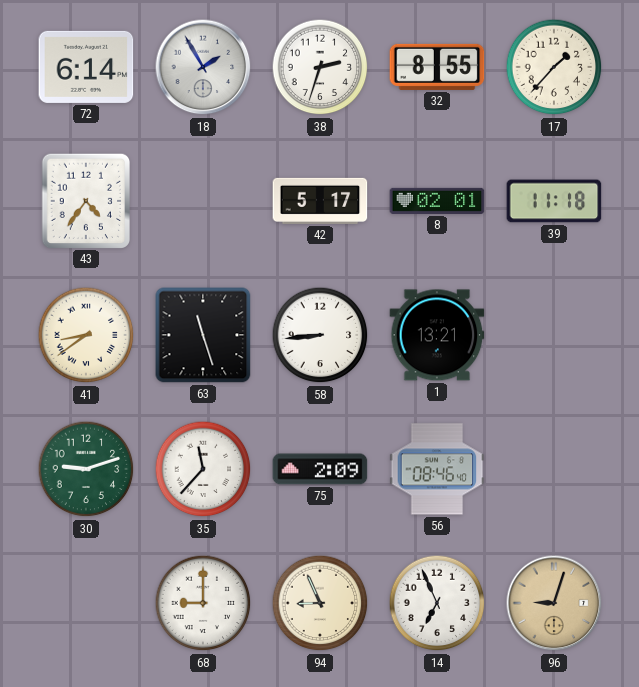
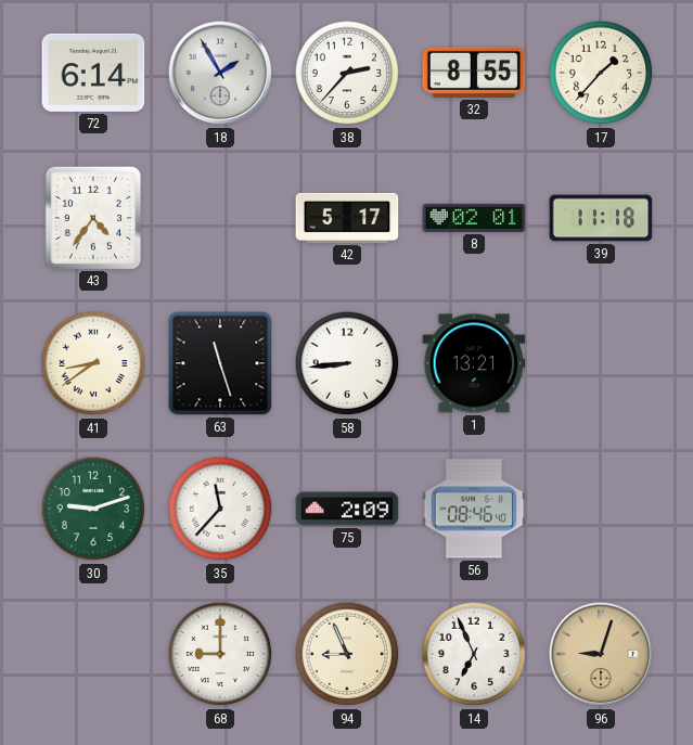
38: 2:33 -> 2:37
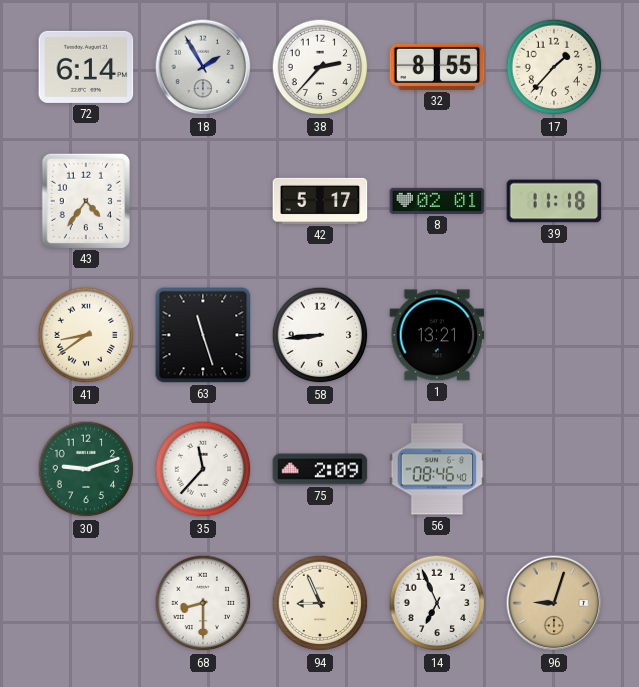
68: 9:00 -> 8:30
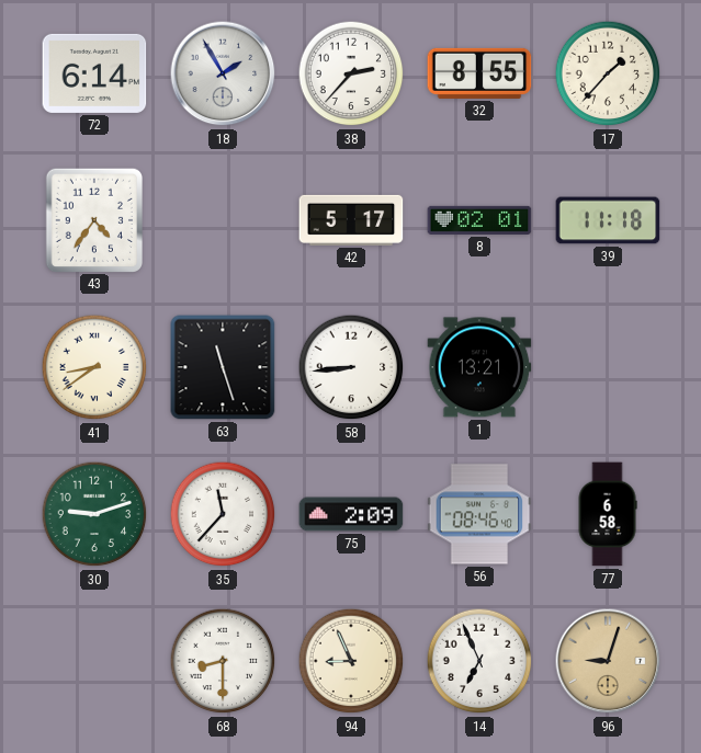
77: none -> 6:58
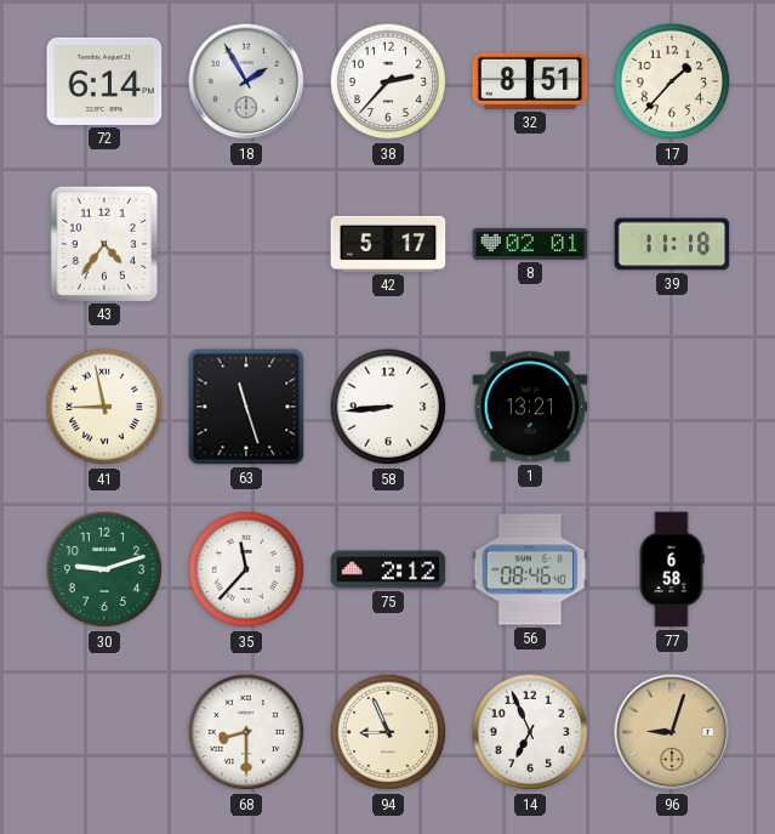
32: 8:55 -> 8:51
41: 8:39 -> 8:58
75: 2:09 -> 2:12
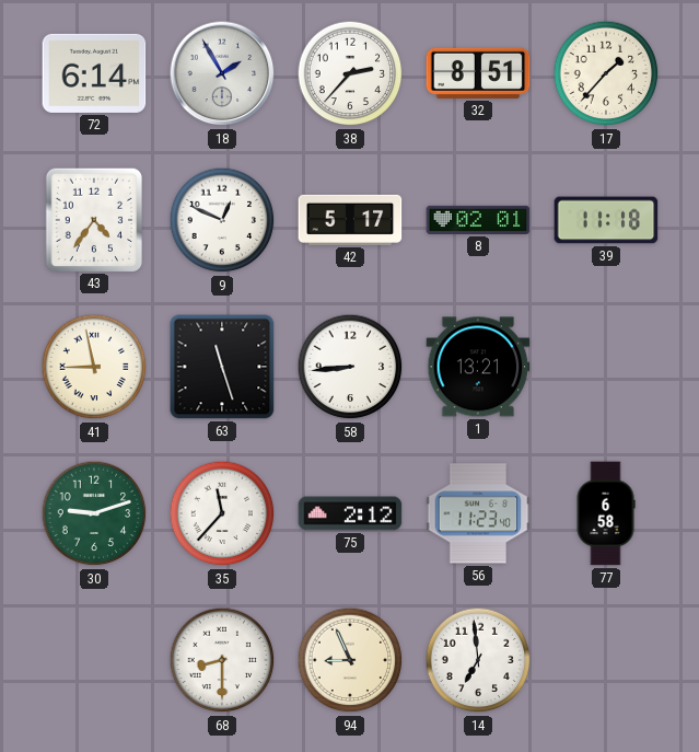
9: none -> 12:49
56: 08:46 -> 11:23
14: 6:56 -> 6:59
96: 9:03 -> none
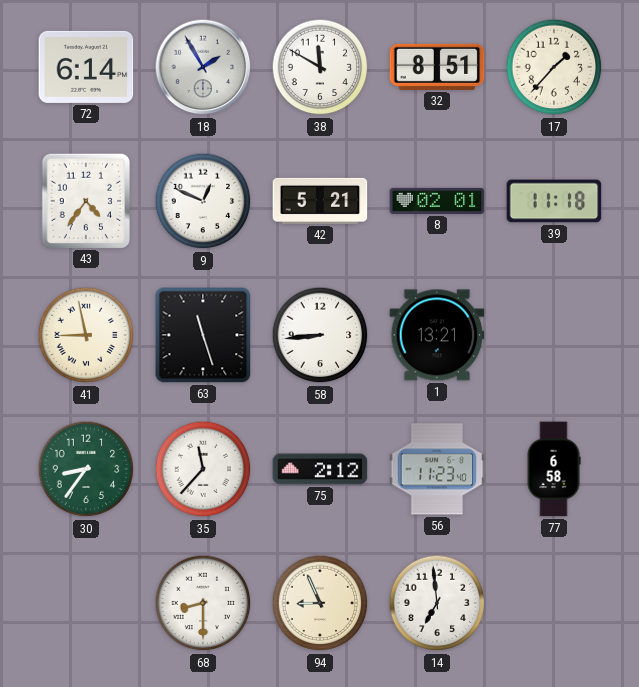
38: 2:37 -> 11:50
42: 5:17 -> 5:21
30: 9:12 -> 8:36
